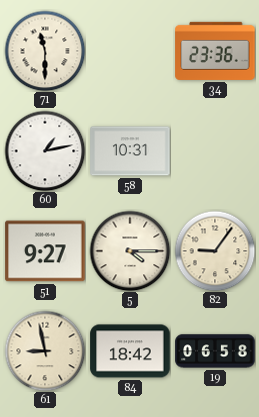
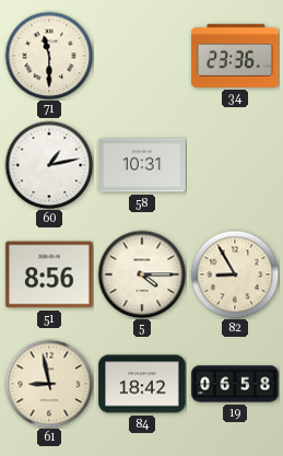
51: 9:27 -> 8:56
82: 9:06 -> 8:55
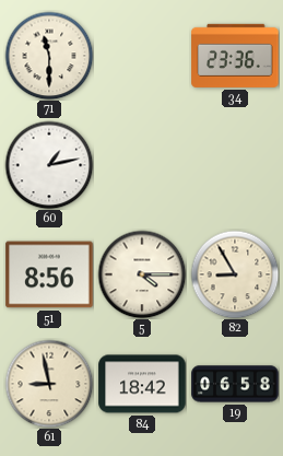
58: 10:31 -> none
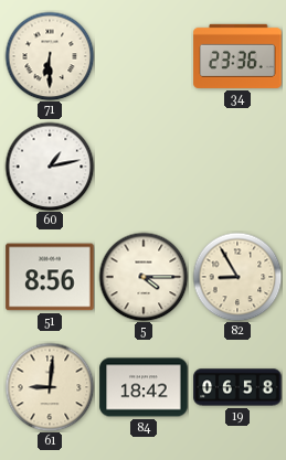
71: 11:30 -> 6:30
61: 8:58 -> 9:01
